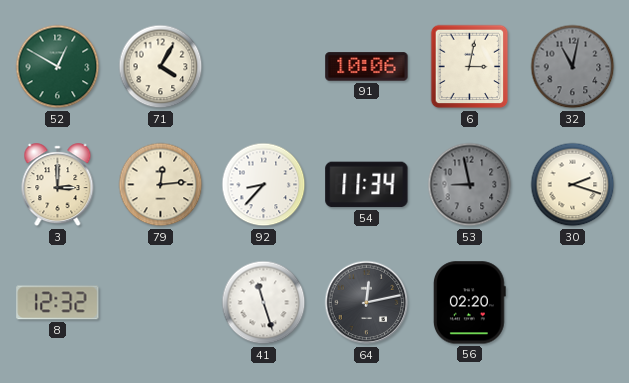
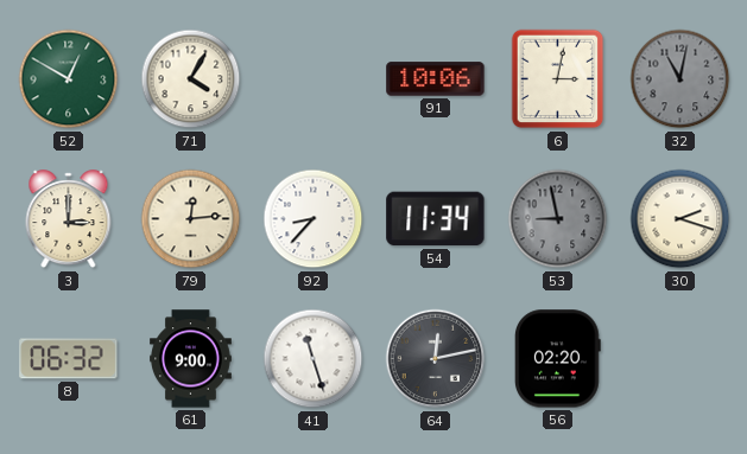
8: 12:32 -> 06:32
61: none -> 9:00
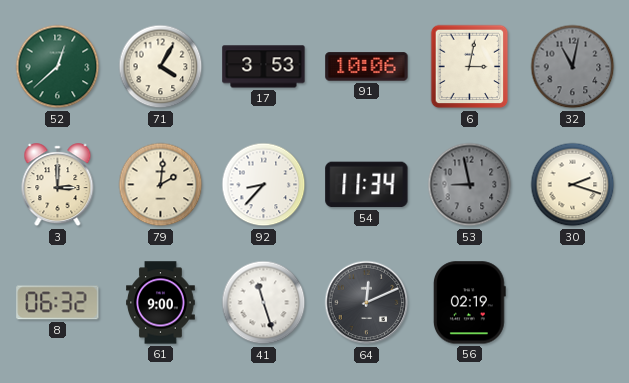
52: 12:50 -> 12:38
17: none -> 3:53
79: 12:14 -> 2:01
64: 12:13 -> 12:11
56: 02:20 -> 02:19
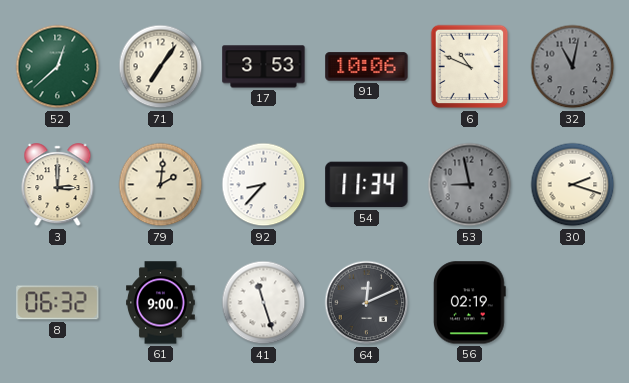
71: 4:05 -> 7:06
6: 3:02 -> 10:49
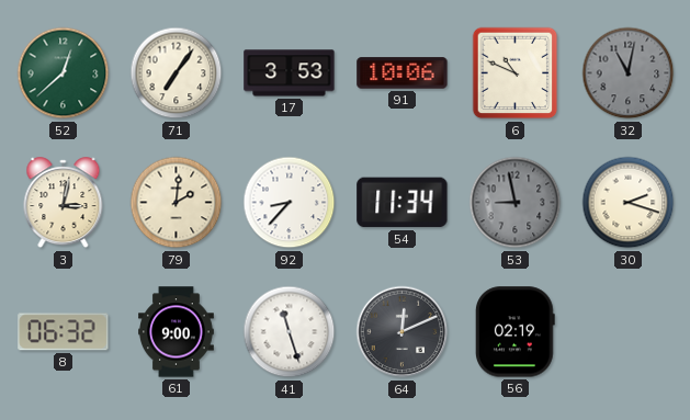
3: 3:00 -> 3:02
